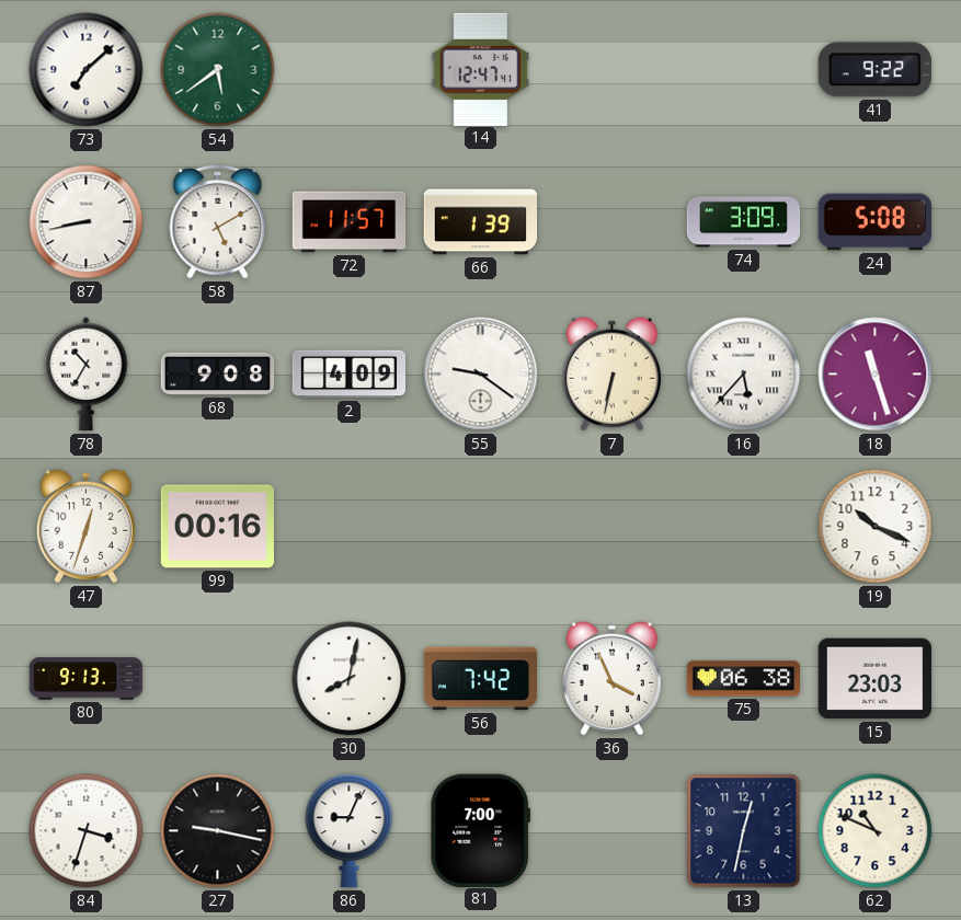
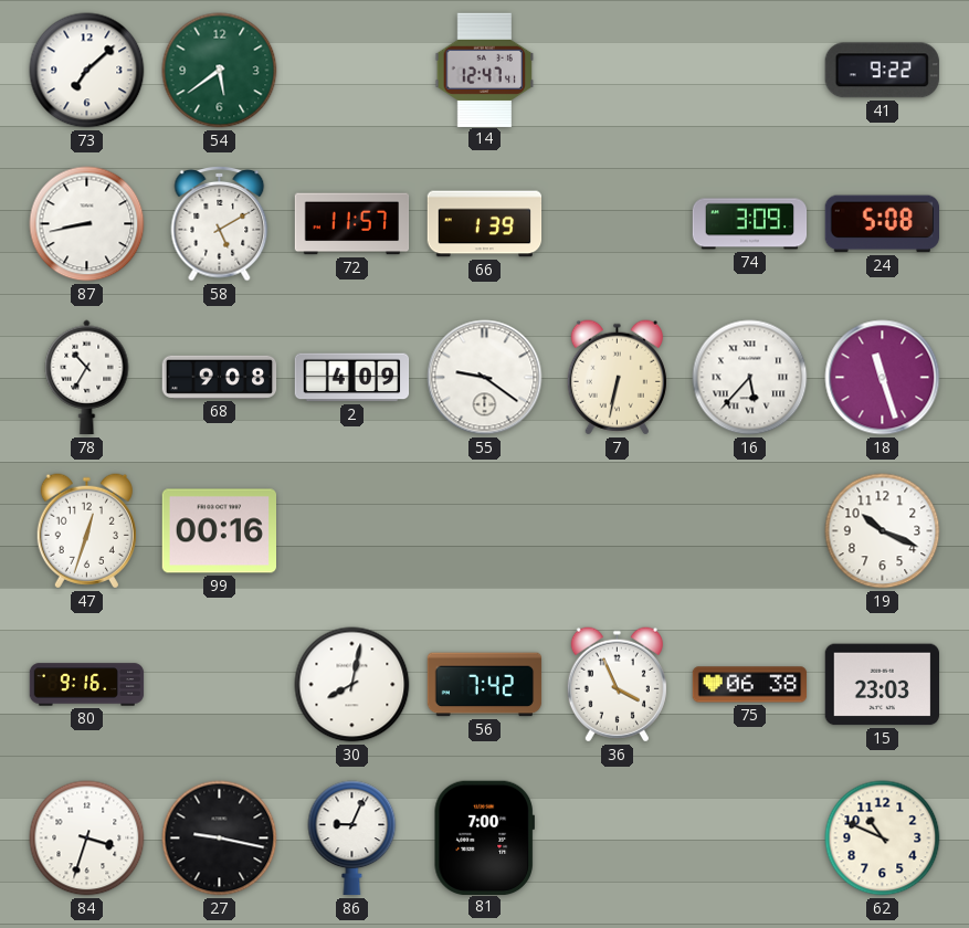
80: 9:13 -> 9:16
13: 12:32 -> none
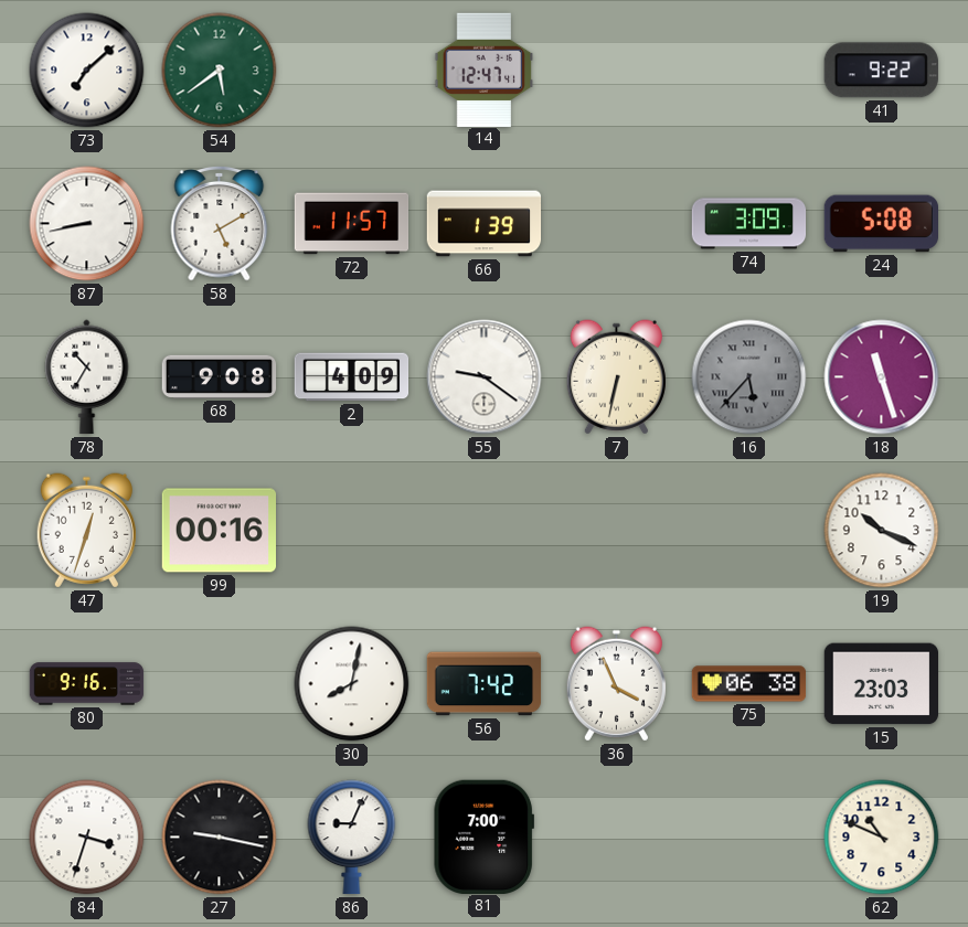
16 dial: white -> grey
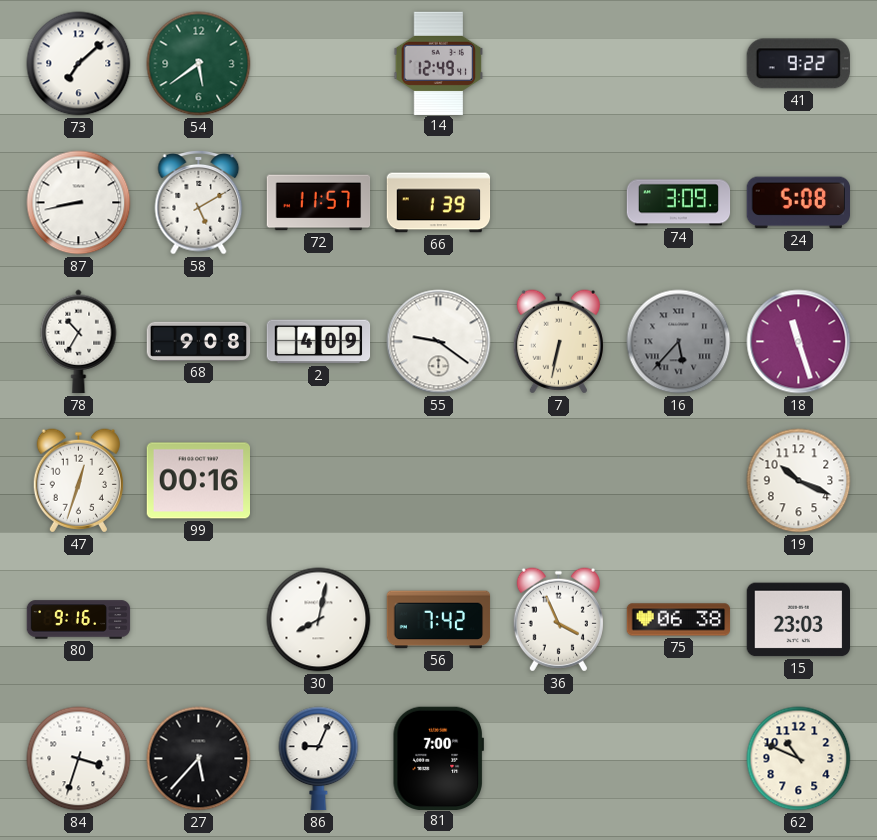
14: 12:47 -> 12:49
27: 9:17 -> 5:37
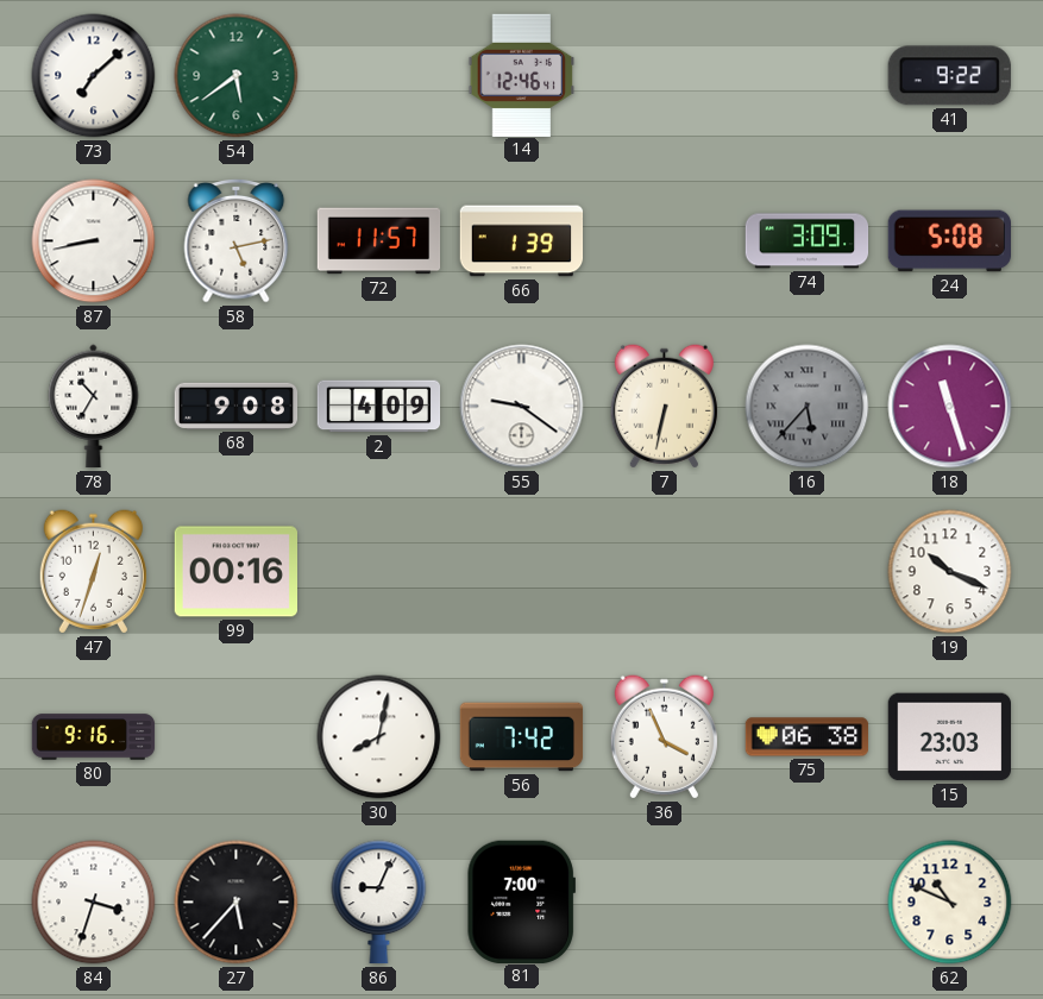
14: 12:49 -> 12:46
58: 5:10 -> 5:13
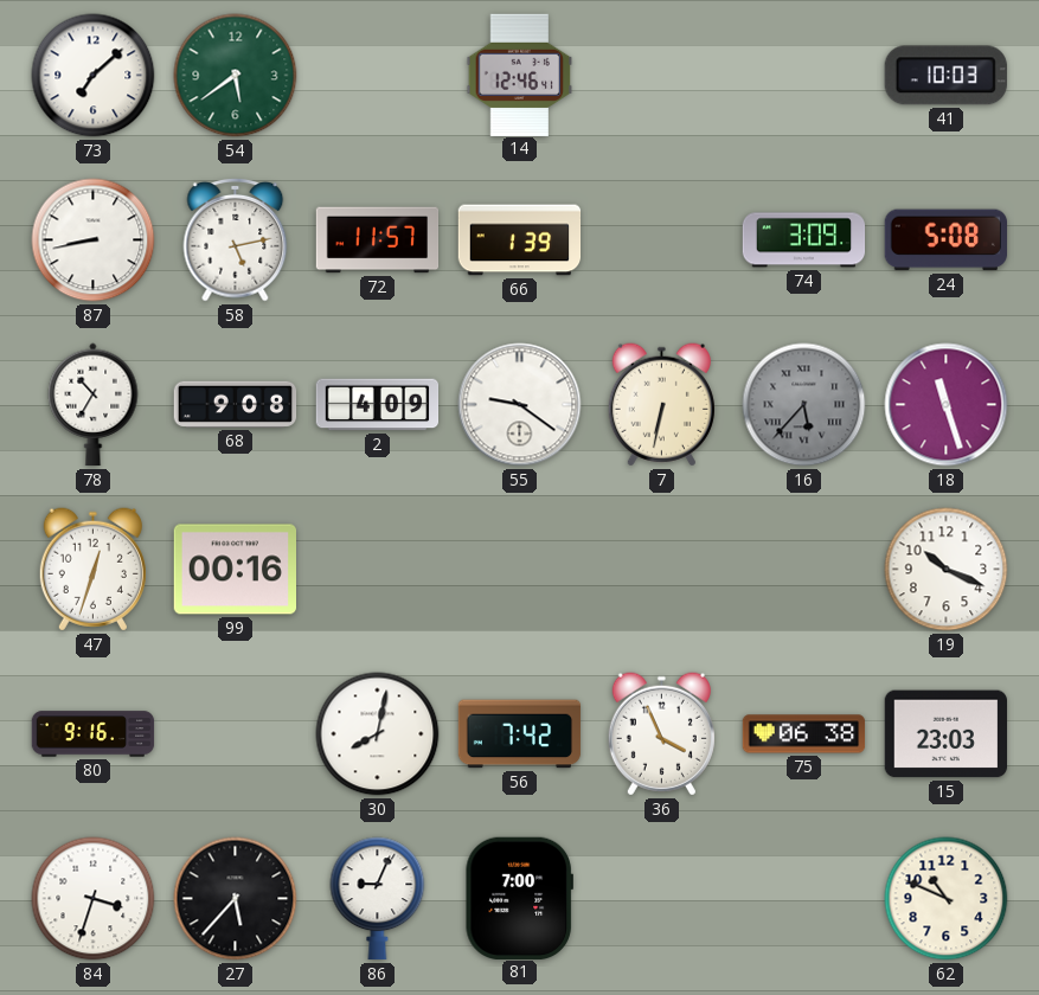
41: 9:22 -> 10:03
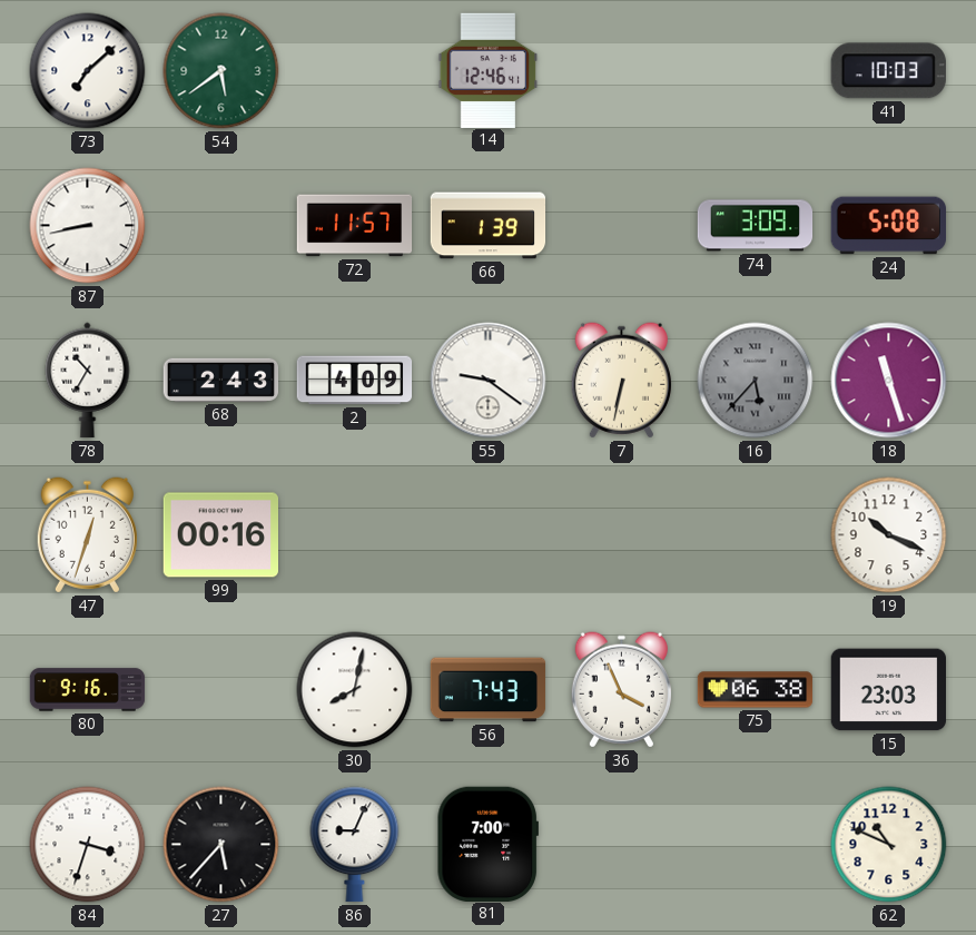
58: 5:13 -> none
68: 9:08 -> 2:43
56: 7:42 -> 7:43
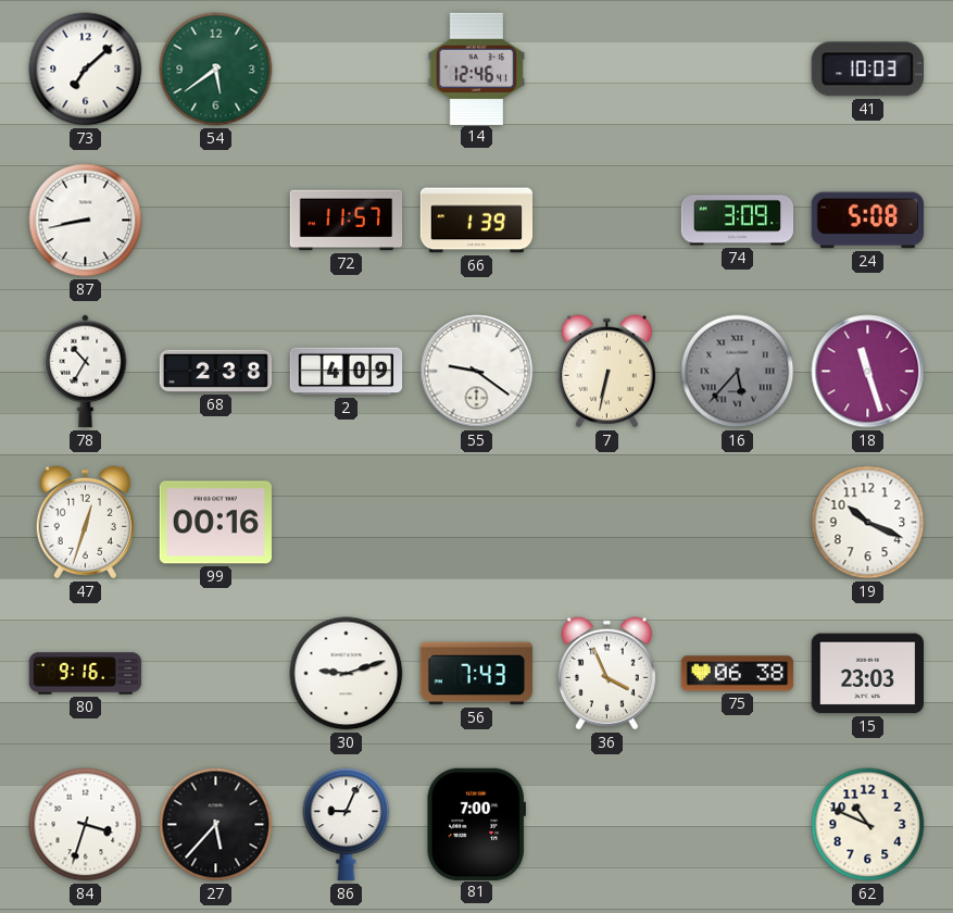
68: 2:43 -> 2:38
30: 8:02 -> 9:12
